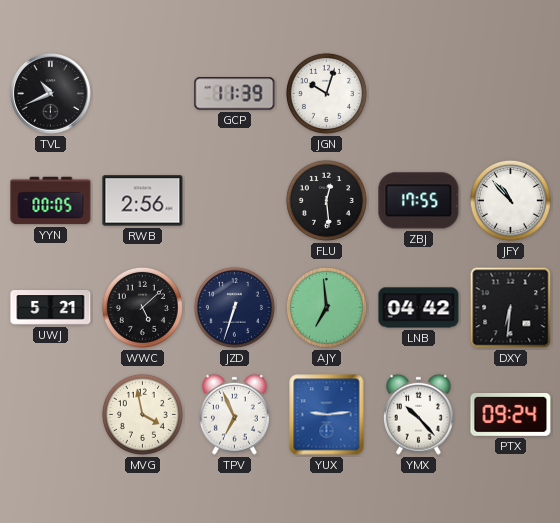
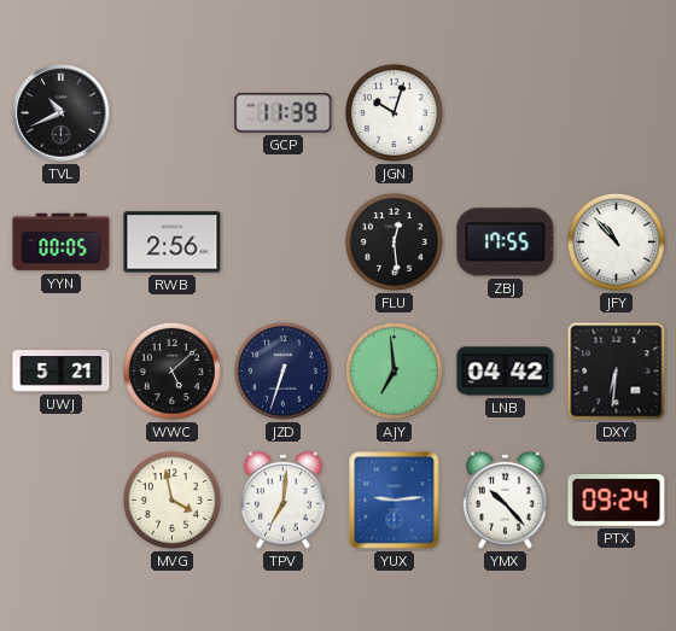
TPV: 6:56 -> 7:01
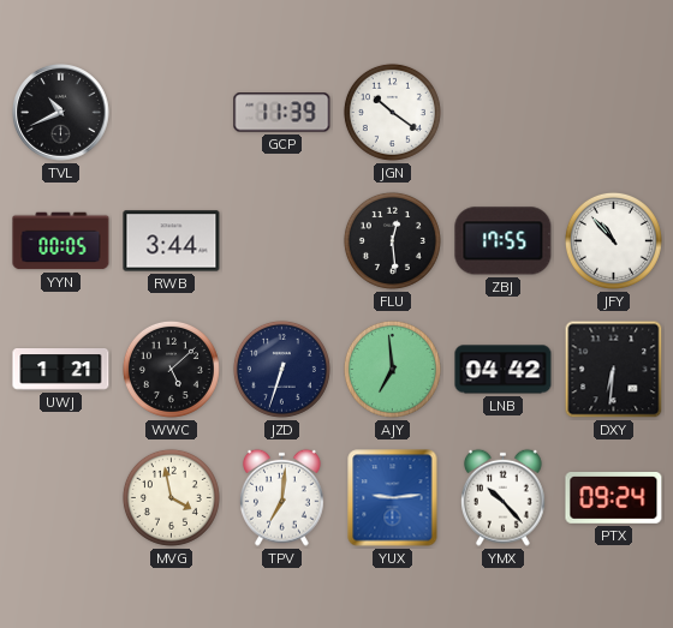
JGN: 10:03 -> 10:21
RWB: 2:56 -> 3:44
UWJ: 5:21 -> 1:21
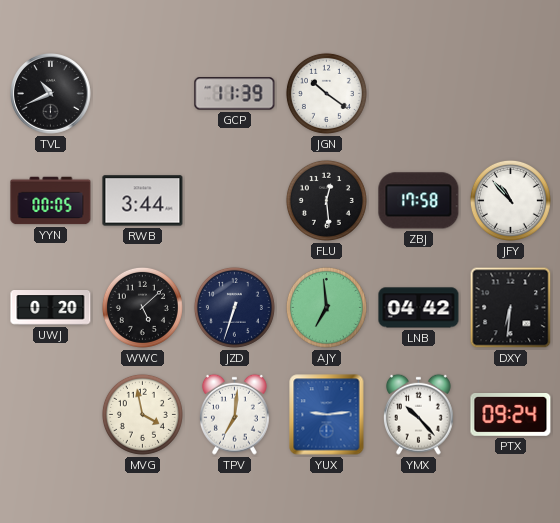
ZBJ: 17:55 -> 17:58
UWJ: 1:21 -> 0:20
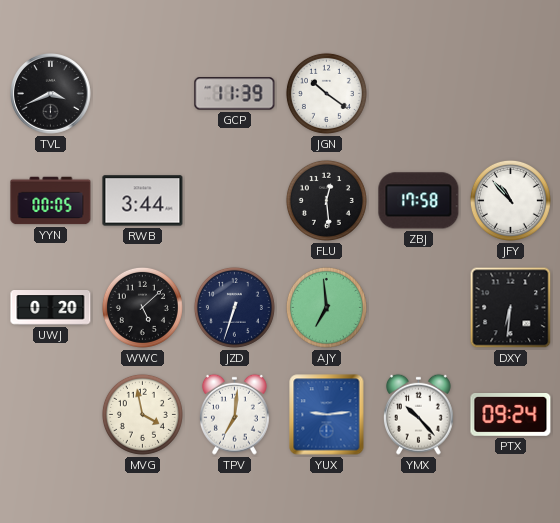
TVL: 10:41 -> 3:41
LNB: 04:42 -> none
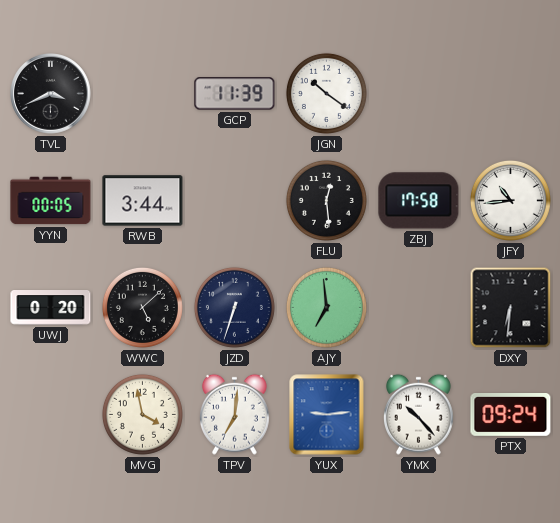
JFY: 10:53 -> 10:44
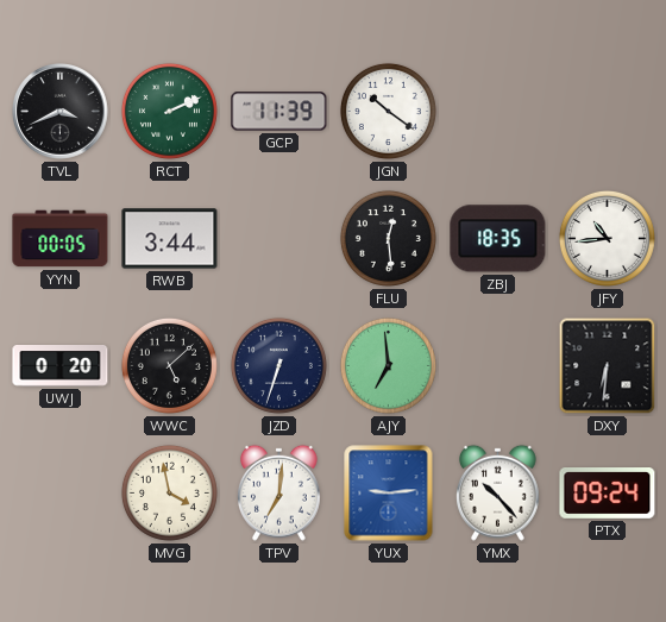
RCT: none -> 2:11
ZBJ: 17:58 -> 18:35
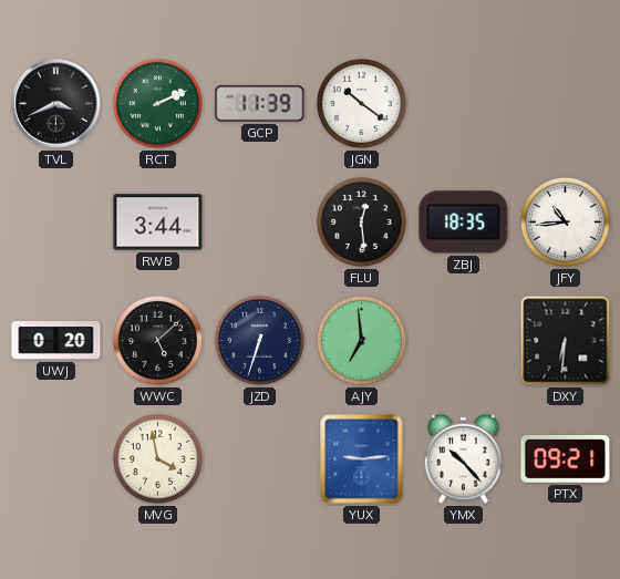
YYN: 00:05 -> none
TPV: 7:01 -> none
PTX: 09:24 -> 09:21
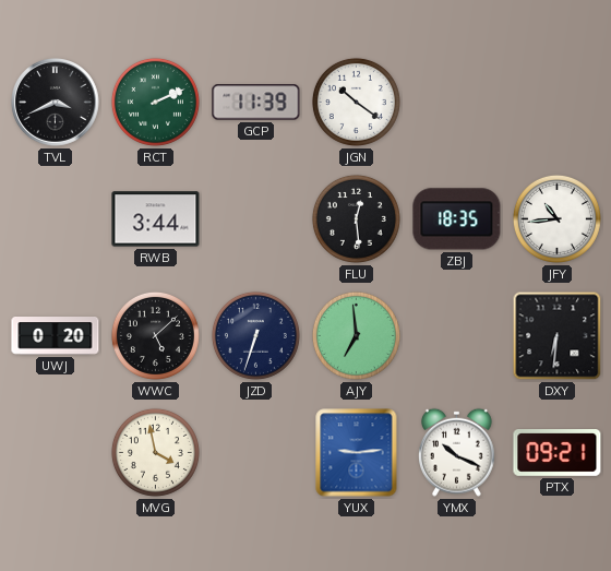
YMX: 10:23 -> 10:19
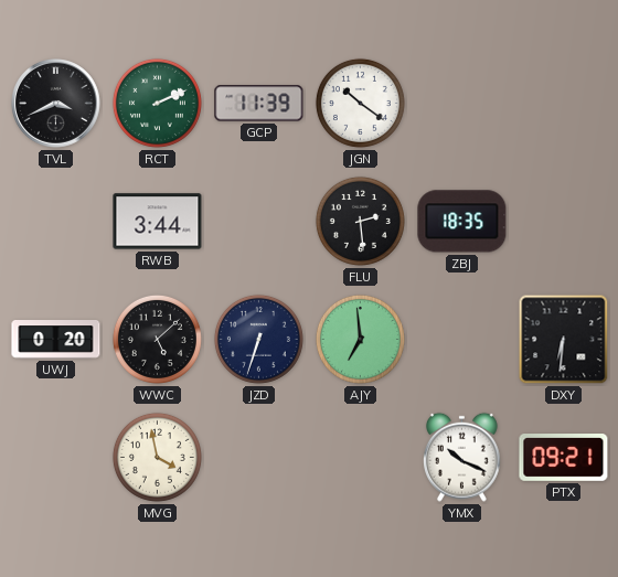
FLU: 12:29 -> 2:29
JFY: 10:44 -> none
YUX: 9:14 -> none
